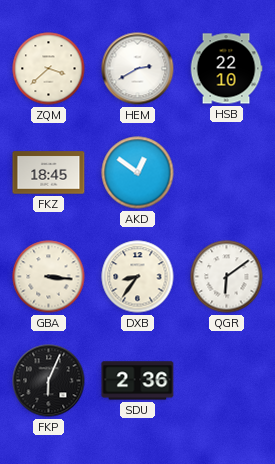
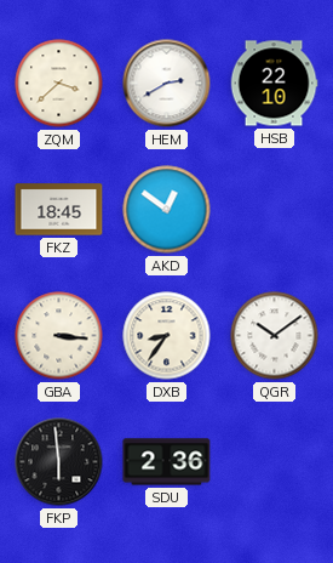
QGR: 6:09 -> 10:09
FKP: 6:04 -> 5:59
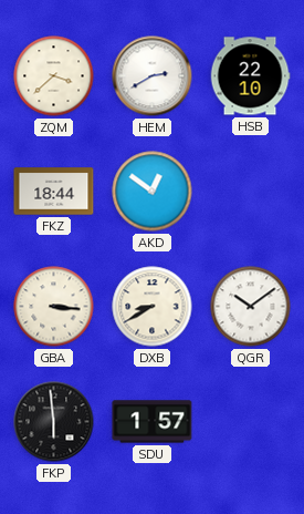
FKZ: 18:45 -> 18:44
DXB: 8:36 -> 8:40
SDU: 2:36 -> 1:57
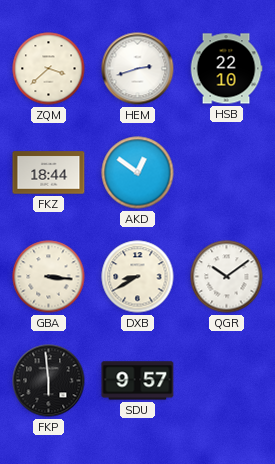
HEM: 2:40 -> 2:42
SDU: 1:57 -> 9:57
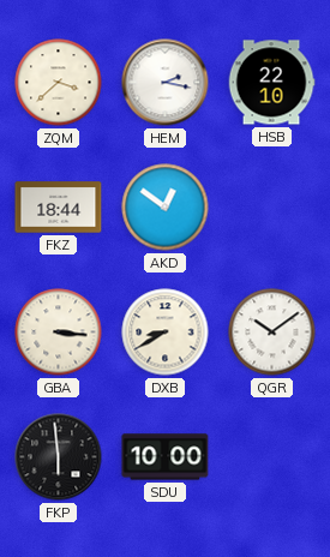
HEM: 2:42 -> 2:17
SDU: 9:57 -> 10:00
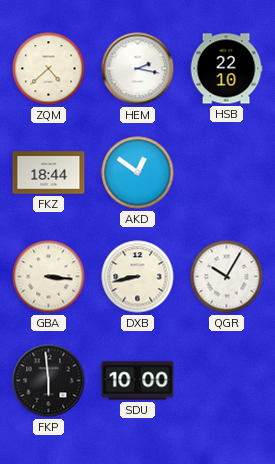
ZQM: 3:38 -> 4:38
DXB: 8:40 -> 8:43
QGR: 10:09 -> 10:05
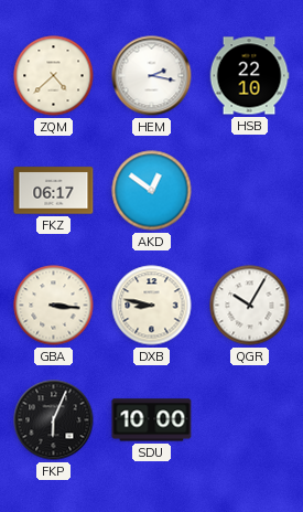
FKZ: 18:44 -> 06:17
DXB: 8:43 -> 8:47
FKP: 5:59 -> 6:04
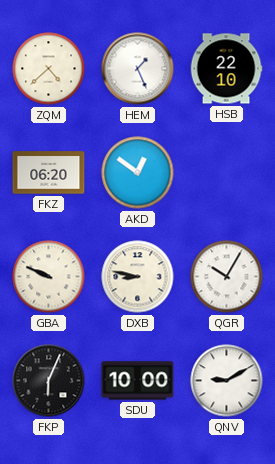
HEM: 2:17 -> 1:26
FKZ: 06:17 -> 06:20
GBA: 3:16 -> 9:49
QNV: none -> 9:10
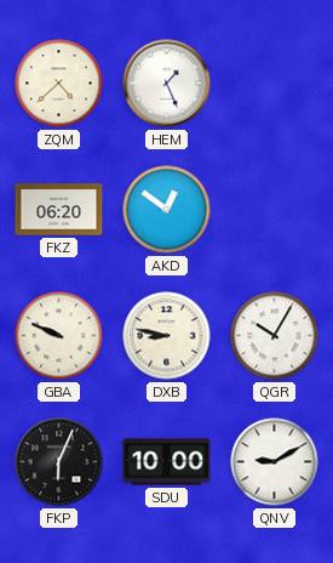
HSB: 22:10 -> none
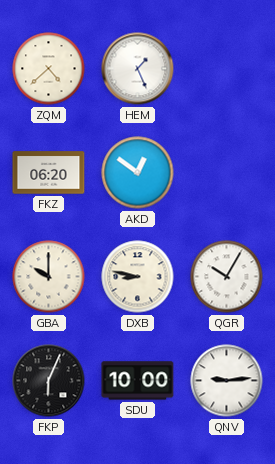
GBA: 9:49 -> 10:00
QNV: 9:10 -> 9:14
